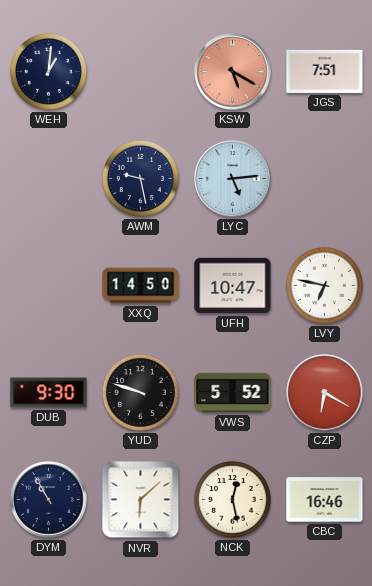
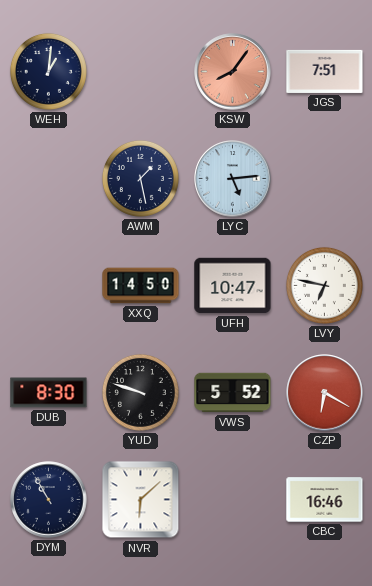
KSW: 5:20 -> 8:06
AWM: 9:28 -> 1:28
DUB: 9:30 -> 8:30
NCK: 12:28 -> none
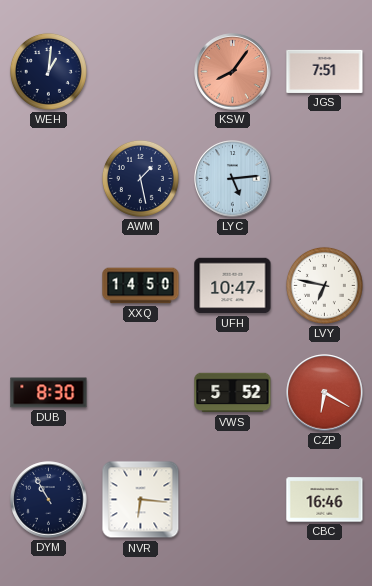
YUD: 9:48 -> none
NVR: 6:08 -> 6:16
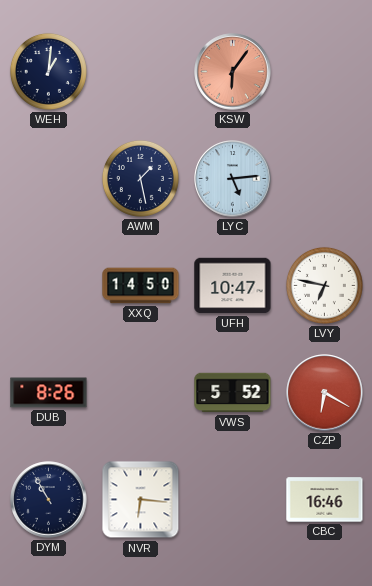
KSW: 8:06 -> 6:06
JGS: 7:51 -> none
DUB: 8:30 -> 8:26
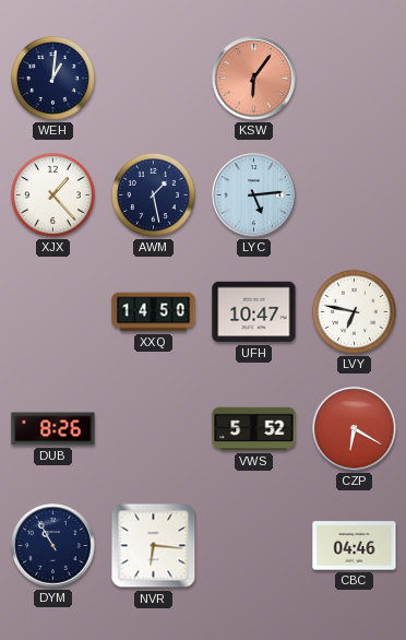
XJX: none -> 1:23
CBC: 16:46 -> 04:46
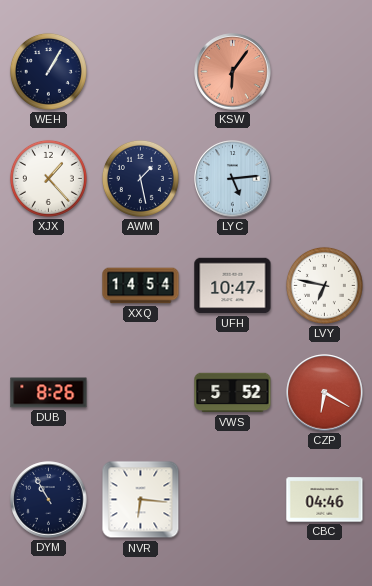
WEH: 1:01 -> 1:05
XXQ: 14:50 -> 14:54
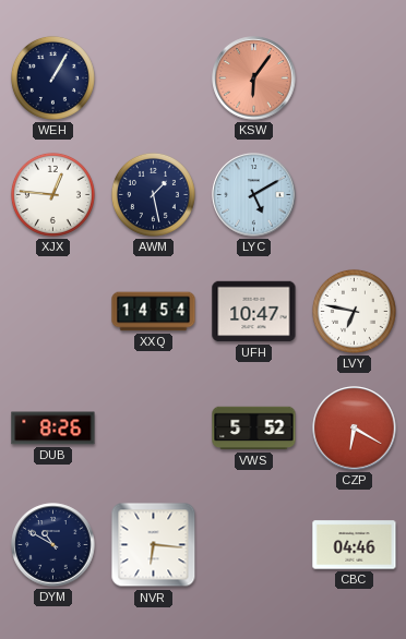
XJX: 1:23 -> 12:46
LYC: 5:14 -> 5:10
DYM: 10:55 -> 10:50
